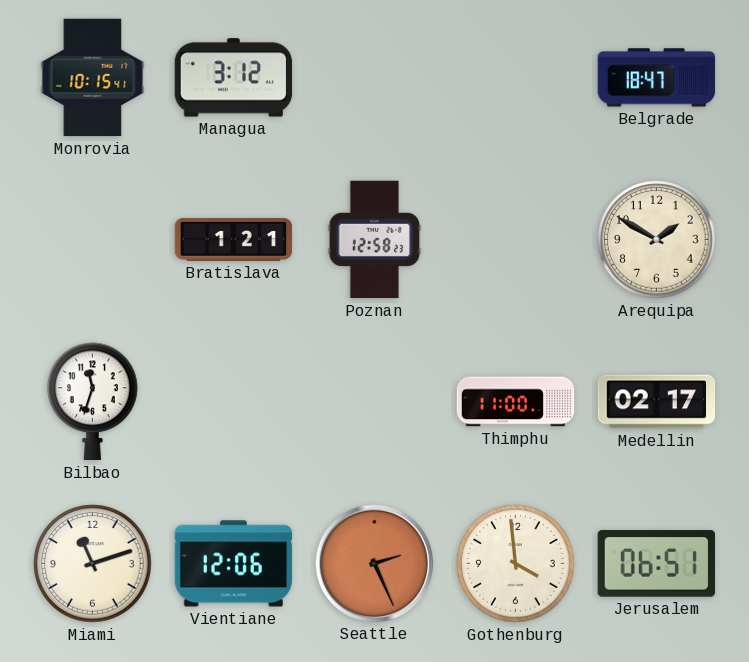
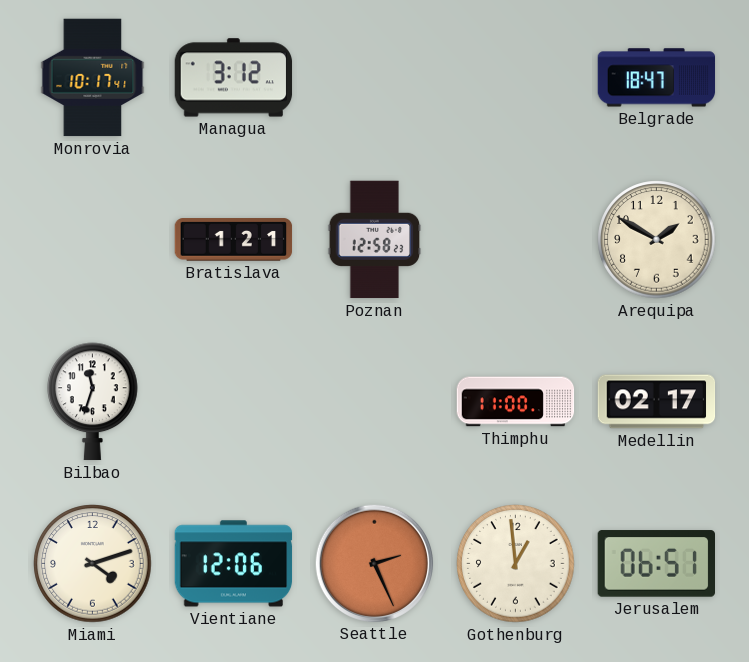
Monrovia: 10:15 -> 10:17
Miami: 11:12 -> 4:12
Gothenburg: 3:59 -> 12:59
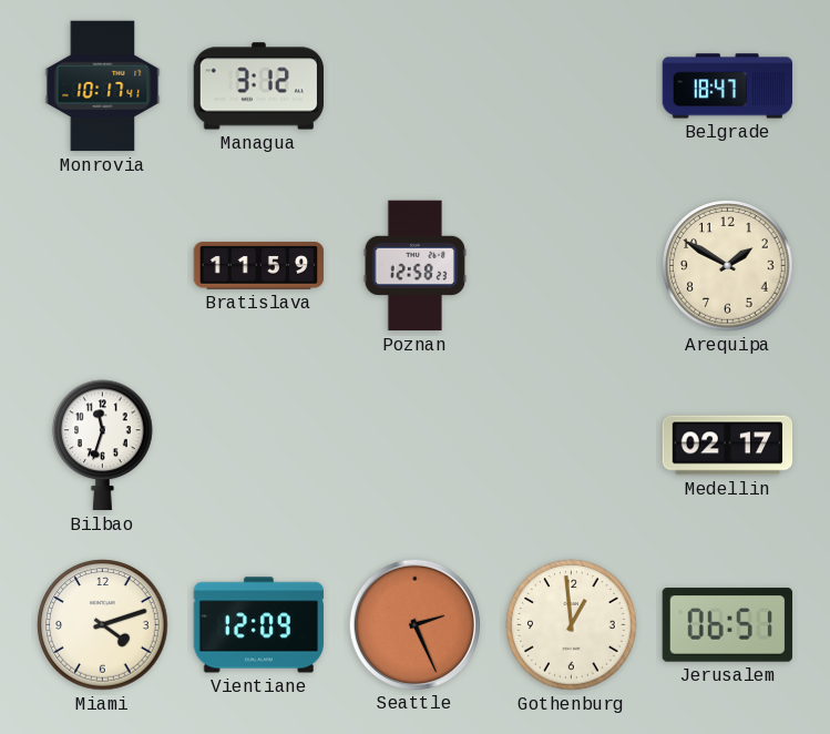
Bratislava: 1:21 -> 11:59
Thimphu: 11:00 -> none
Vientiane: 12:06 -> 12:09
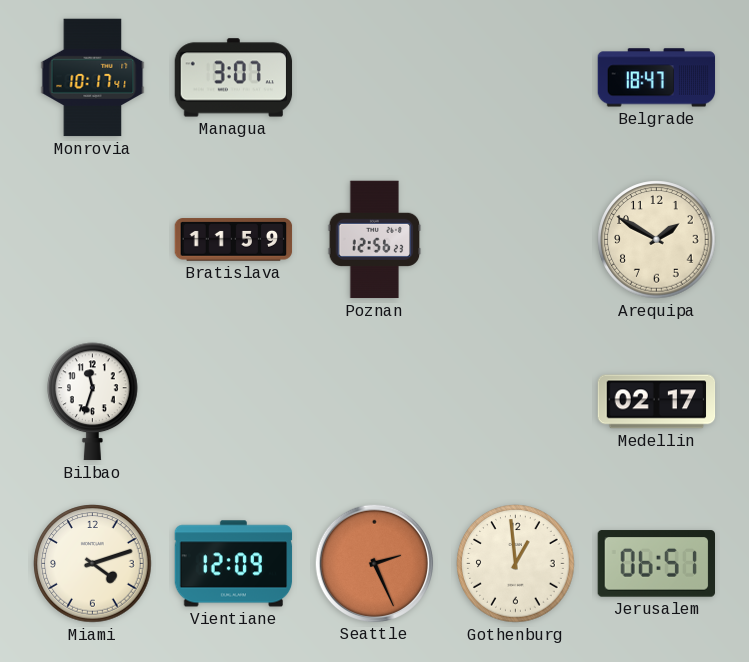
Managua: 3:12 -> 3:07
Poznan: 12:58 -> 12:56
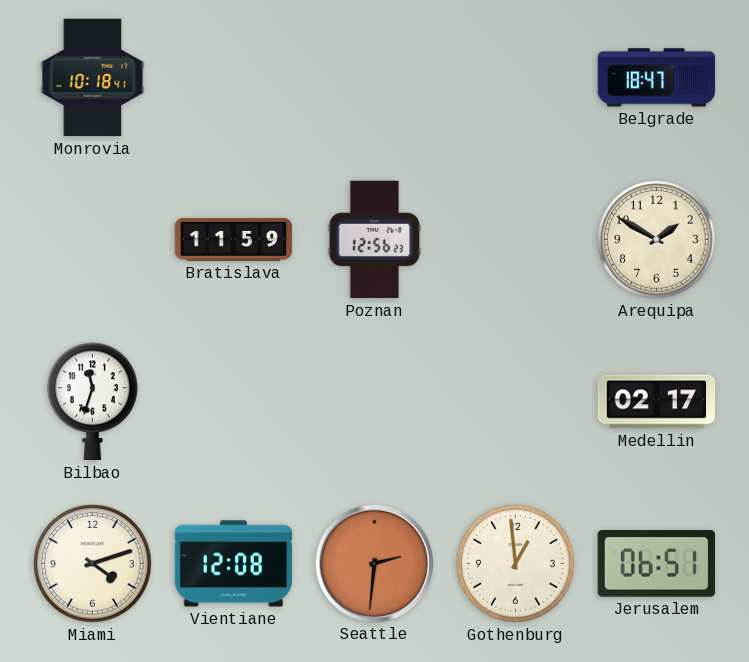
Monrovia: 10:17 -> 10:18
Managua: 3:07 -> none
Vientiane: 12:09 -> 12:08
Seattle: 2:26 -> 2:31
